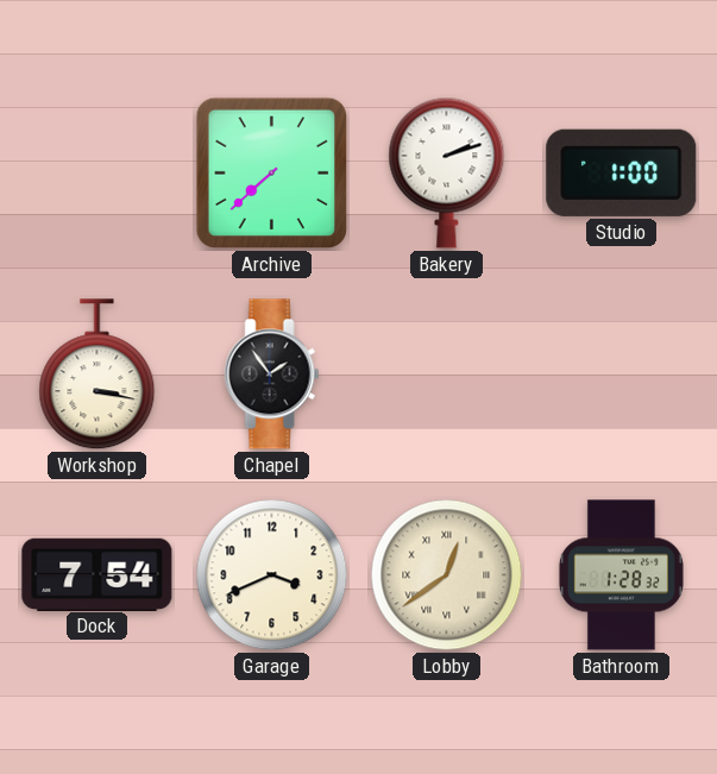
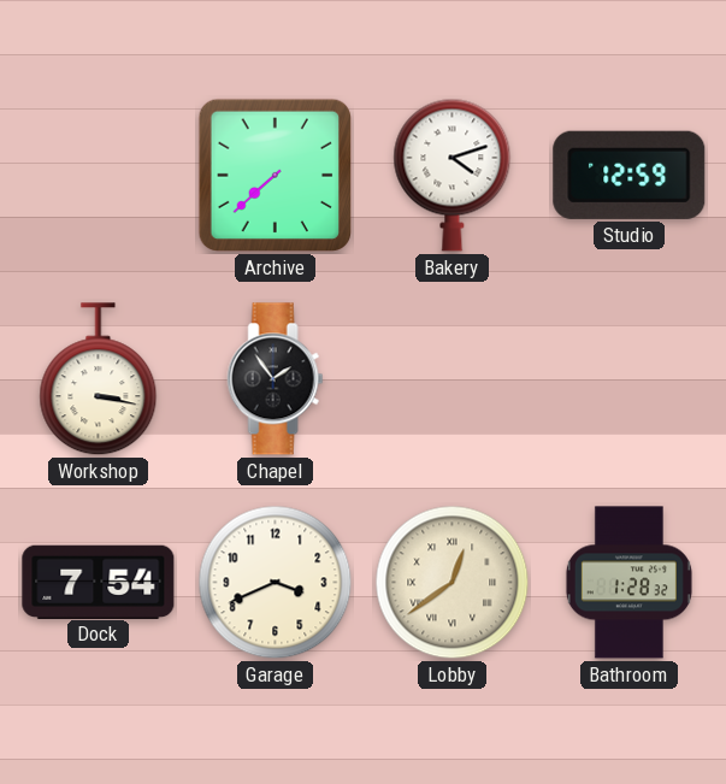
Bakery: 2:12 -> 4:12
Studio: 1:00 -> 12:59
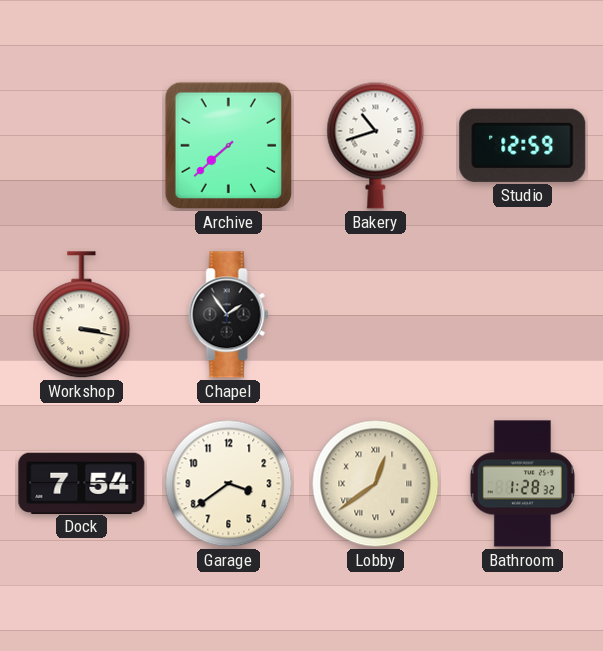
Bakery: 4:12 -> 10:42
Garage: 3:41 -> 3:39
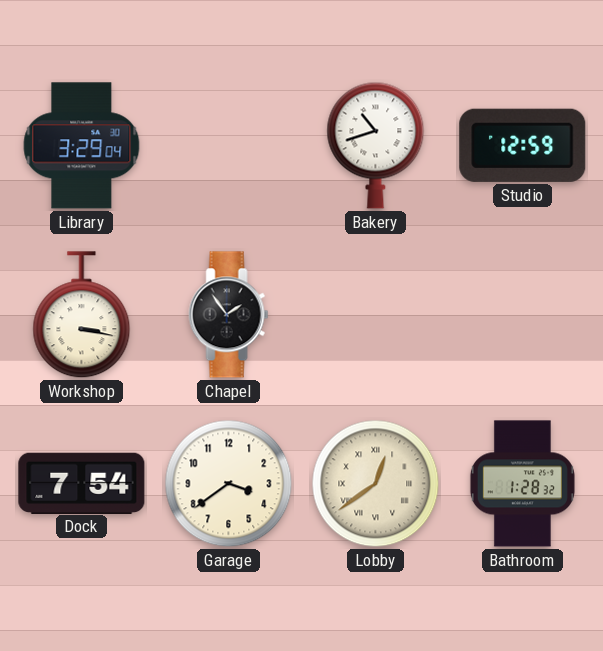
Library: none -> 3:29
Archive: 7:38 -> none
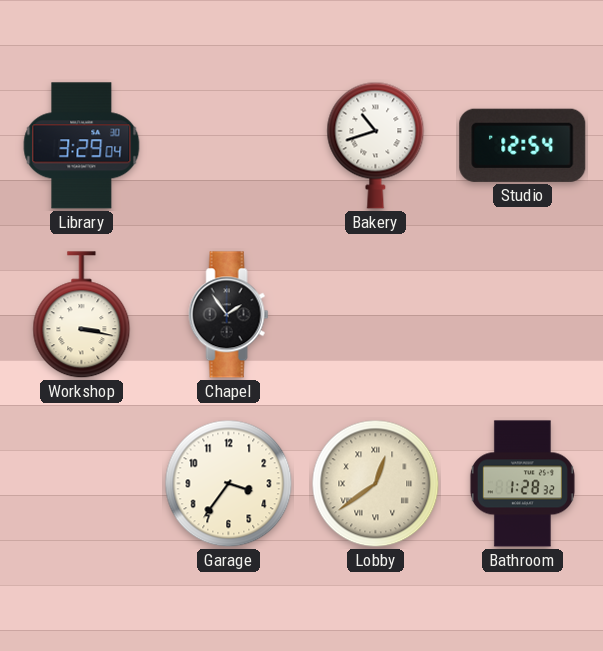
Studio: 12:59 -> 12:54
Dock: 7:54 -> none
Garage: 3:39 -> 3:36
